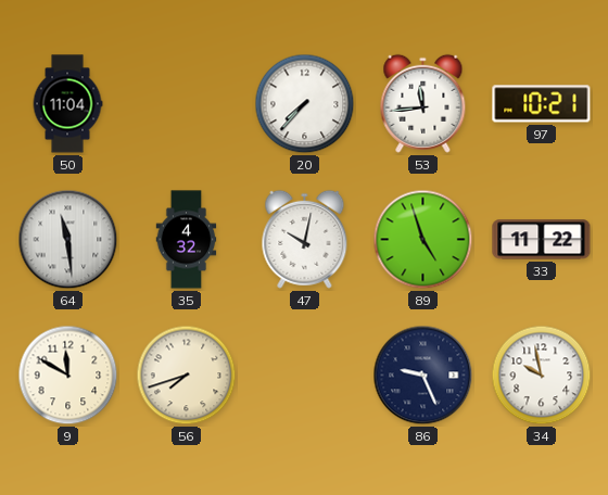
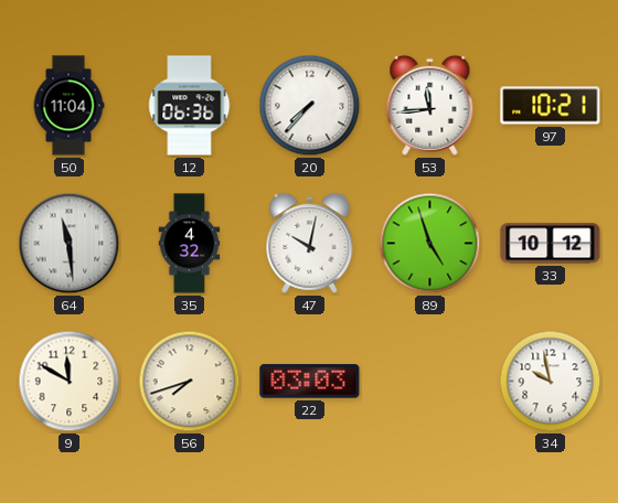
12: none -> 06:36
33: 11:22 -> 10:12
22: none -> 03:03
86: 9:26 -> none
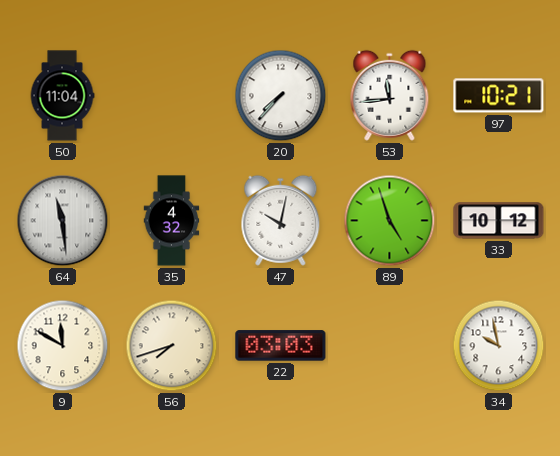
12: 06:36 -> none
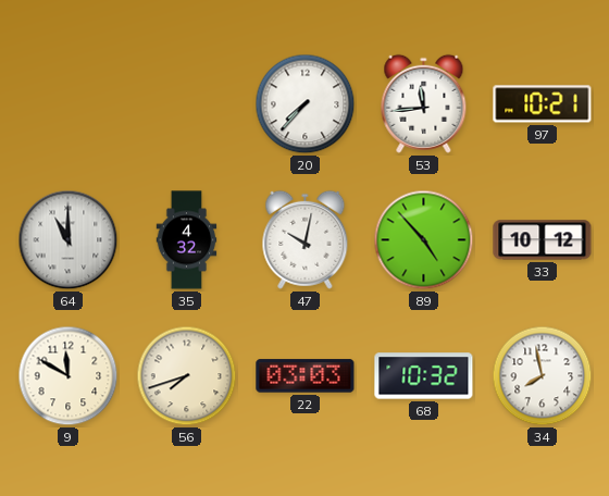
50: 11:04 -> none
64: 11:29 -> 11:00
89: 4:57 -> 4:53
68: none -> 10:32
34: 9:58 -> 7:58
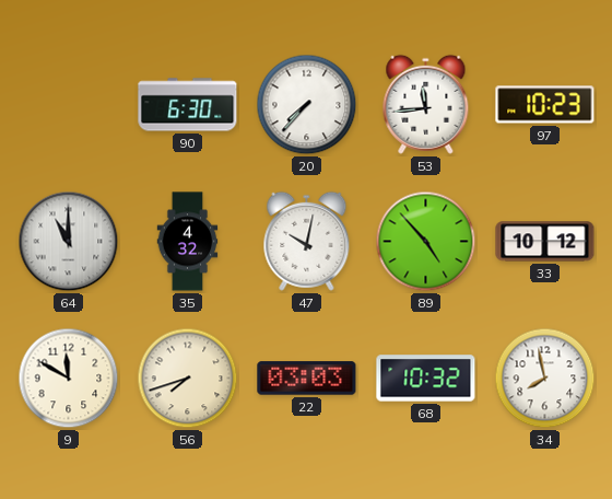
90: none -> 6:30
97: 10:21 -> 10:23
